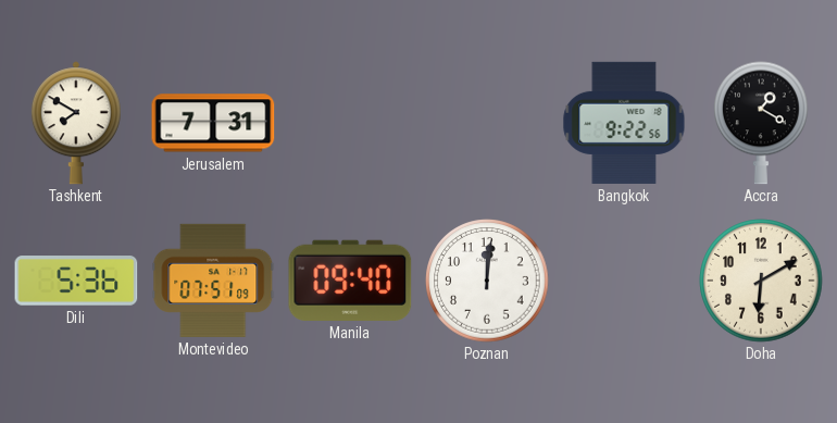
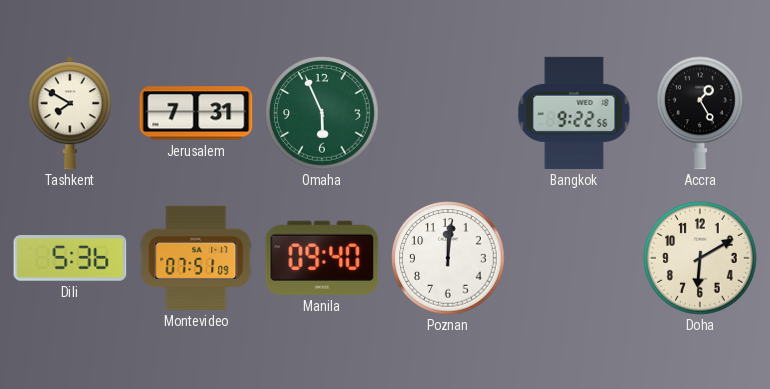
Omaha: none -> 5:56
Accra: 1:20 -> 1:25
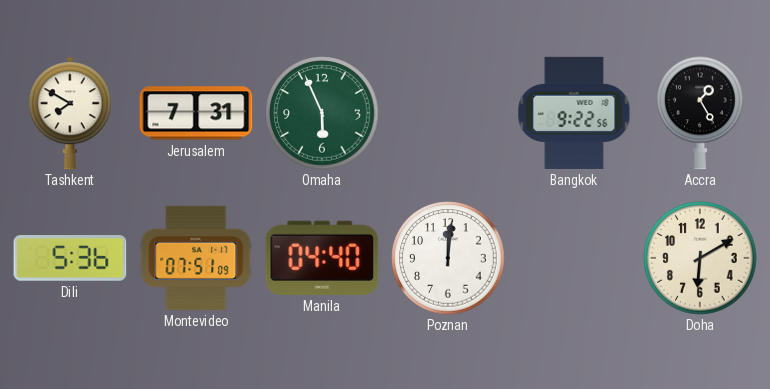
Manila: 09:40 -> 04:40
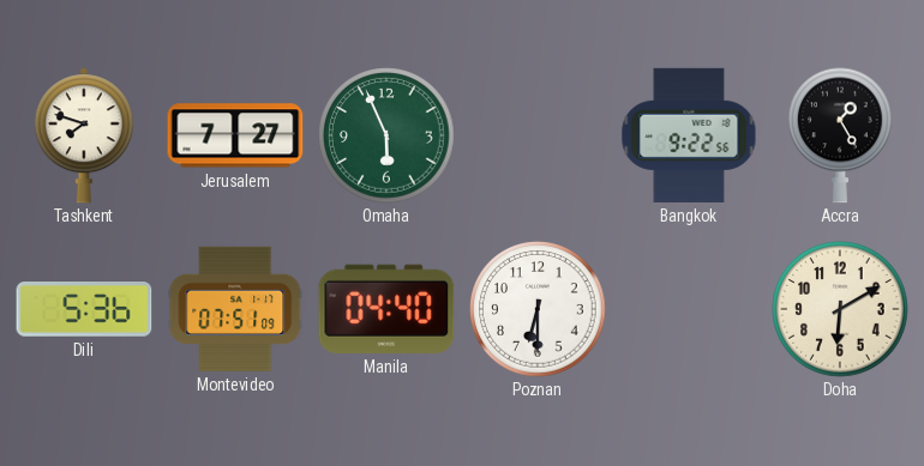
Tashkent: 7:50 -> 7:48
Jerusalem: 7:31 -> 7:27
Poznan: 12:01 -> 6:30
